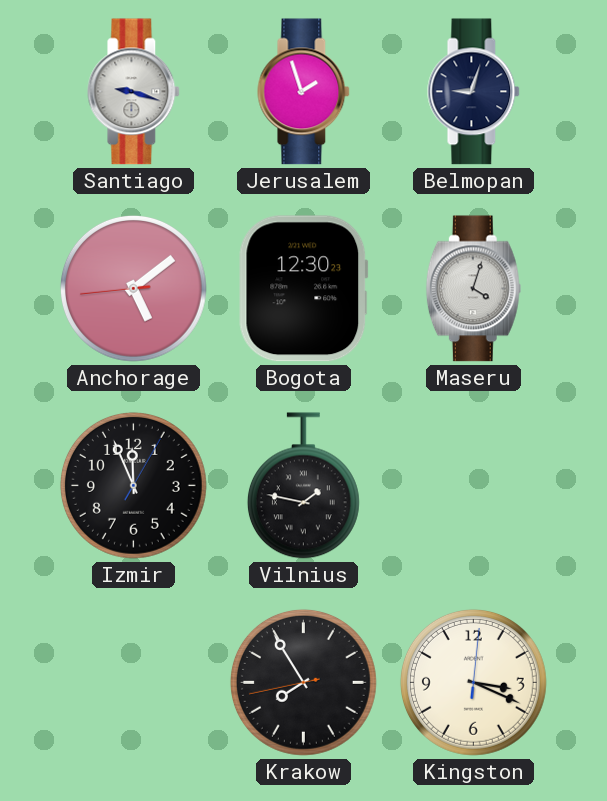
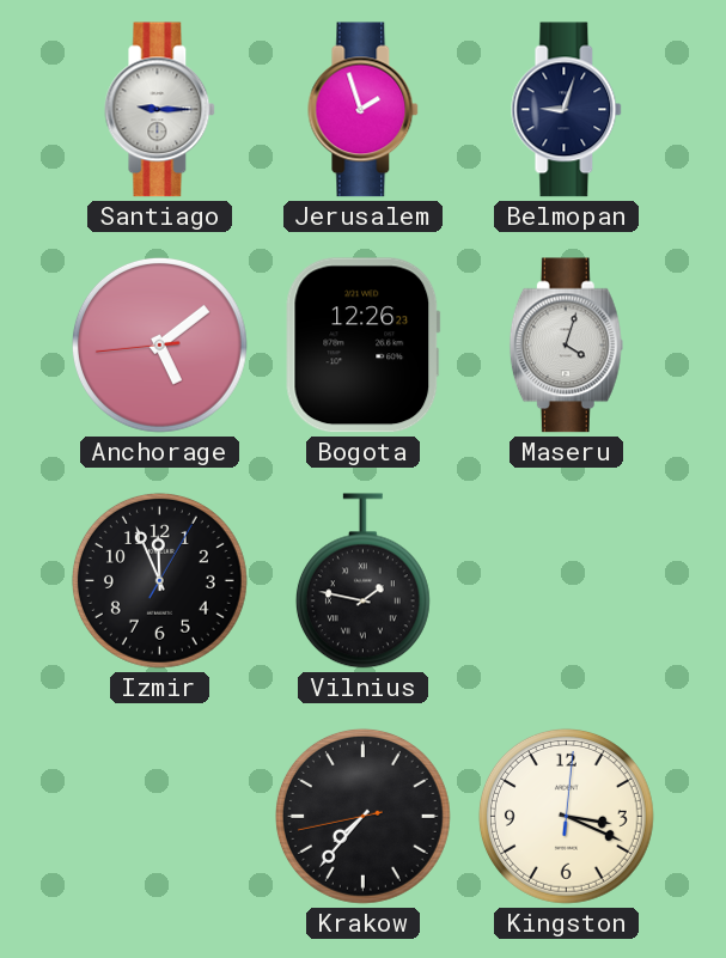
Santiago: 9:18 -> 9:15
Bogota: 12:30 -> 12:26
Krakow: 7:54 -> 7:36
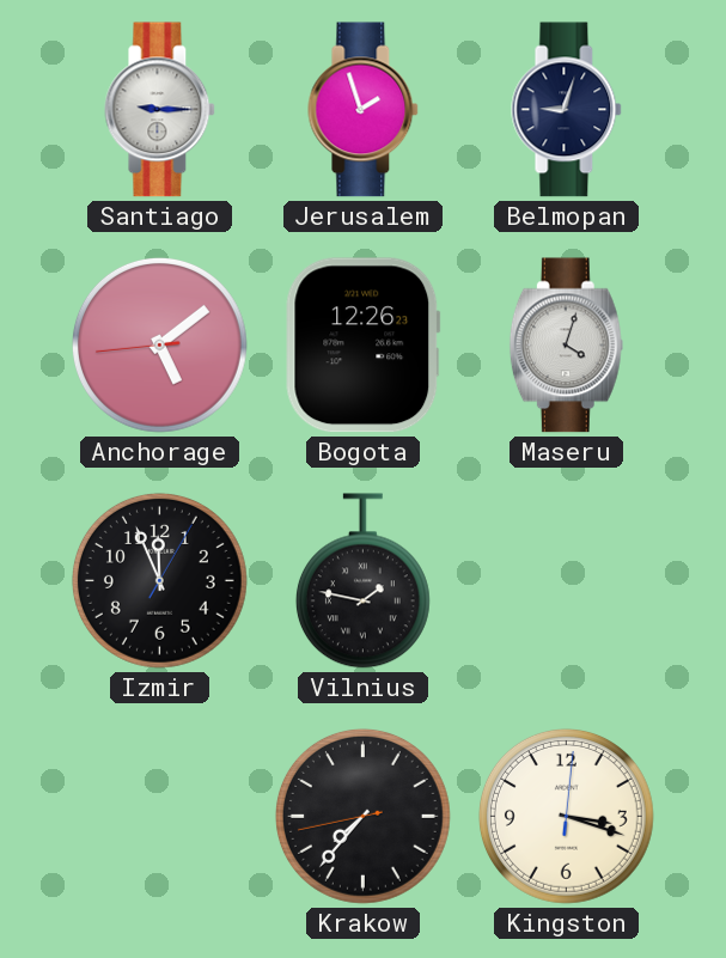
Kingston: 3:19 -> 3:18
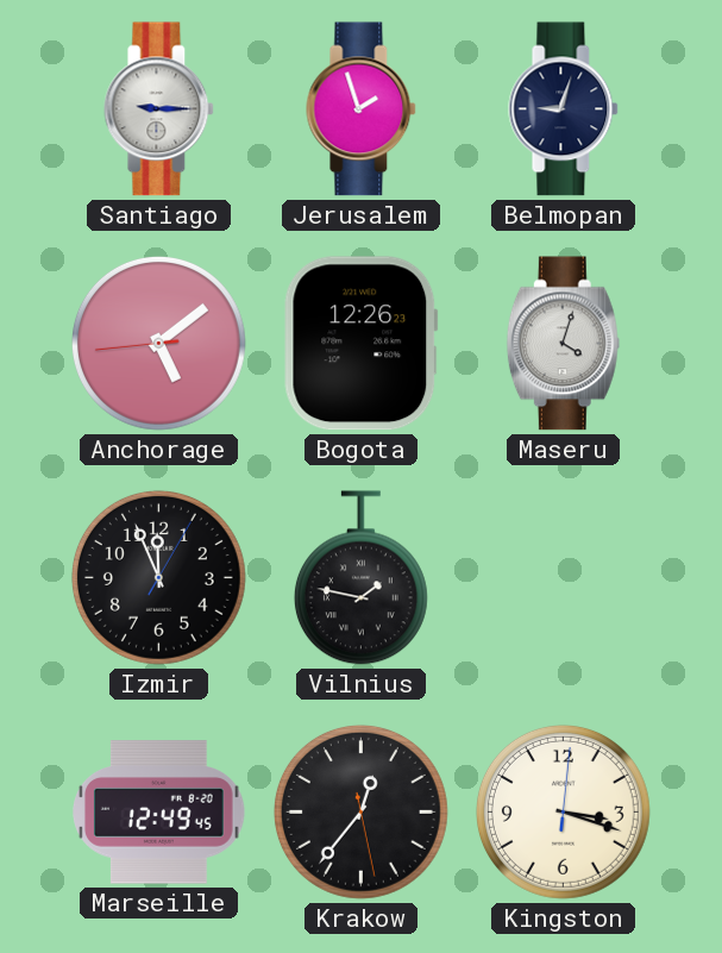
Marseille: none -> 12:49
Krakow: 7:36 -> 12:36
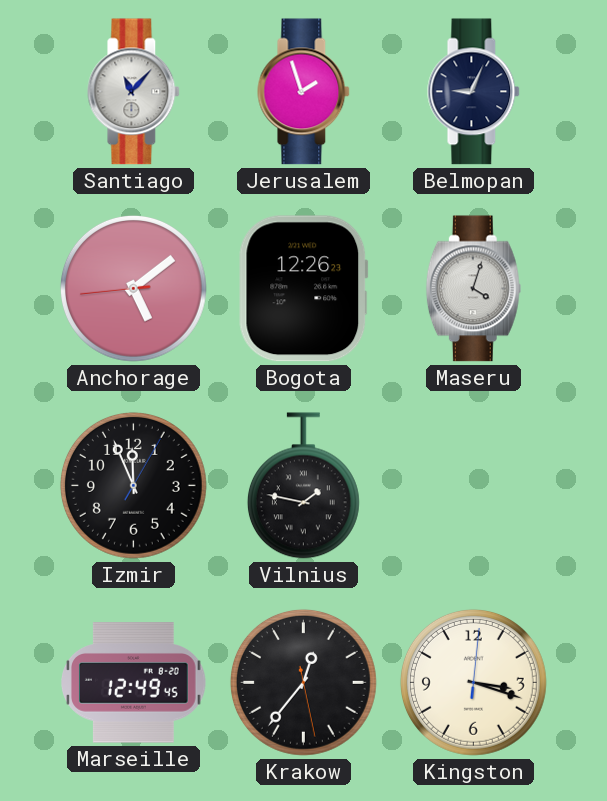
Santiago: 9:15 -> 11:07
Belmopan: 9:03 -> 9:04
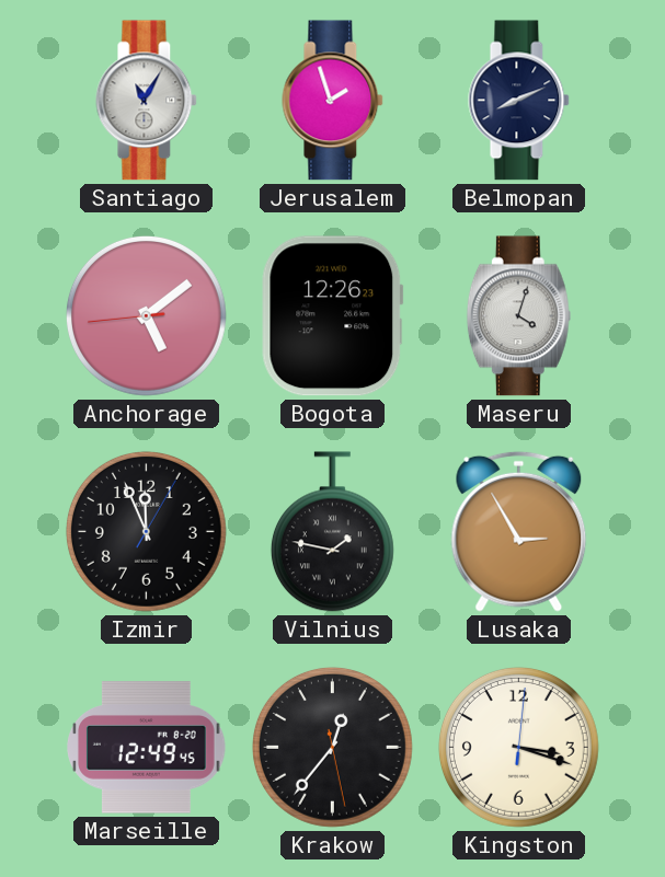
Santiago: 11:07 -> 11:05
Belmopan: 9:04 -> 8:11
Lusaka: none -> 2:55
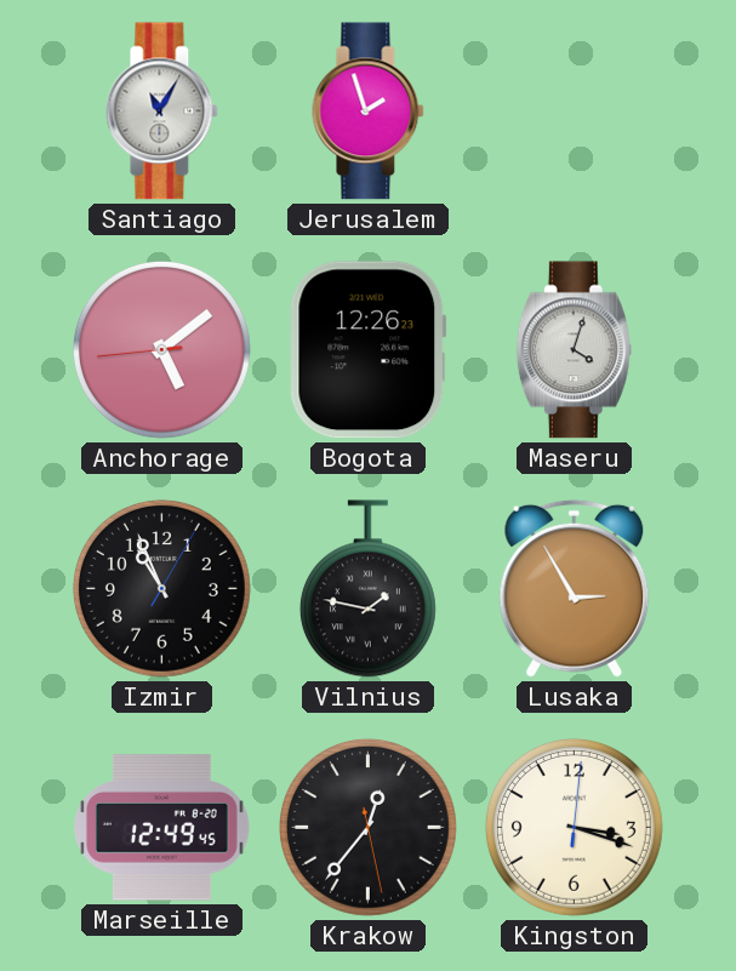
Belmopan: 8:11 -> none
Izmir: 11:56 -> 10:56
